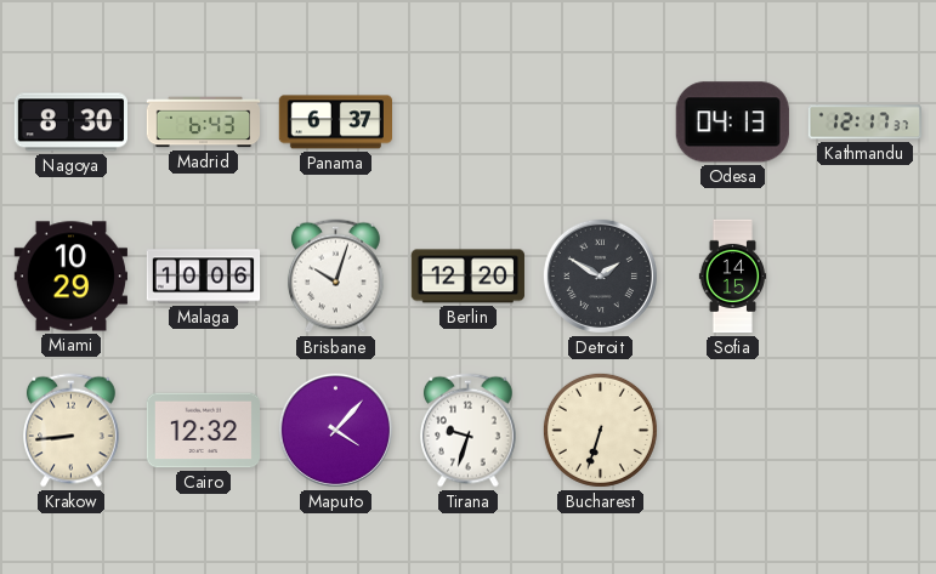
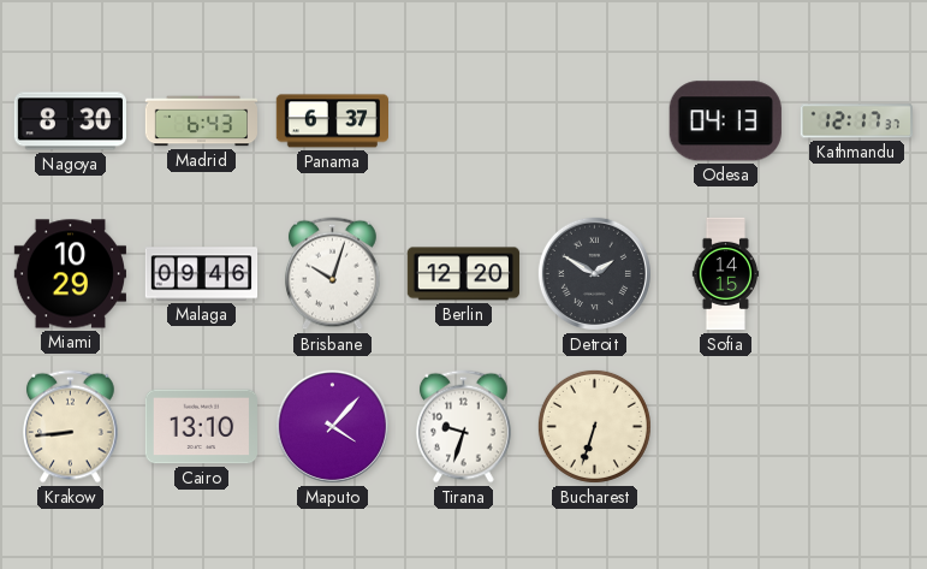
Malaga: 10:06 -> 09:46
Cairo: 12:32 -> 13:10
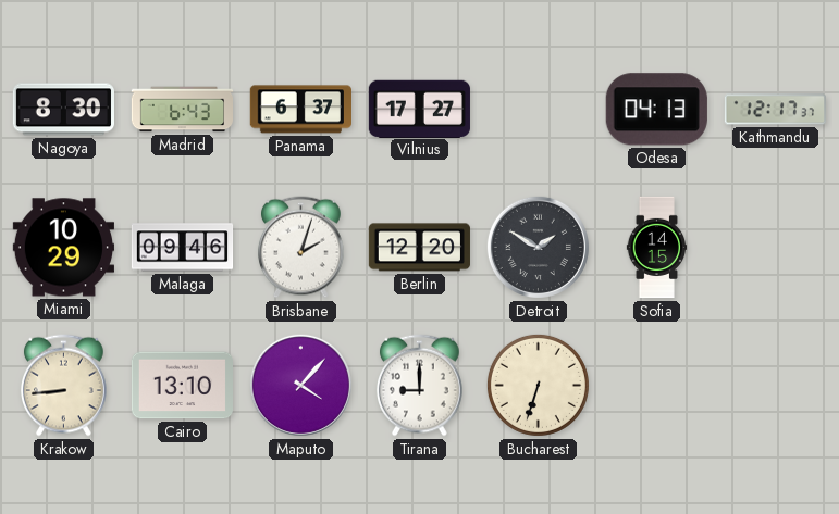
Vilnius: none -> 17:27
Brisbane: 10:03 -> 2:03
Tirana: 9:33 -> 9:00
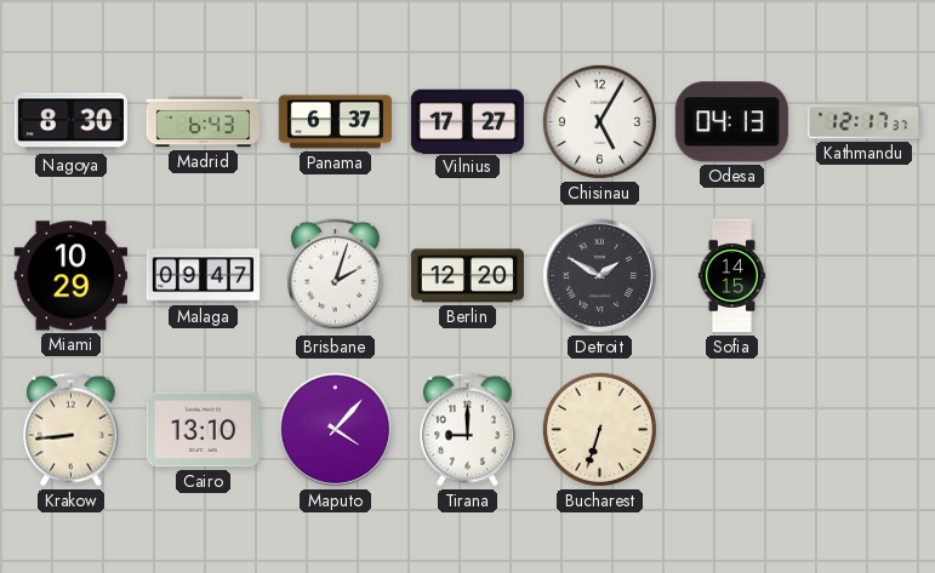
Chisinau: none -> 5:05
Malaga: 09:46 -> 09:47
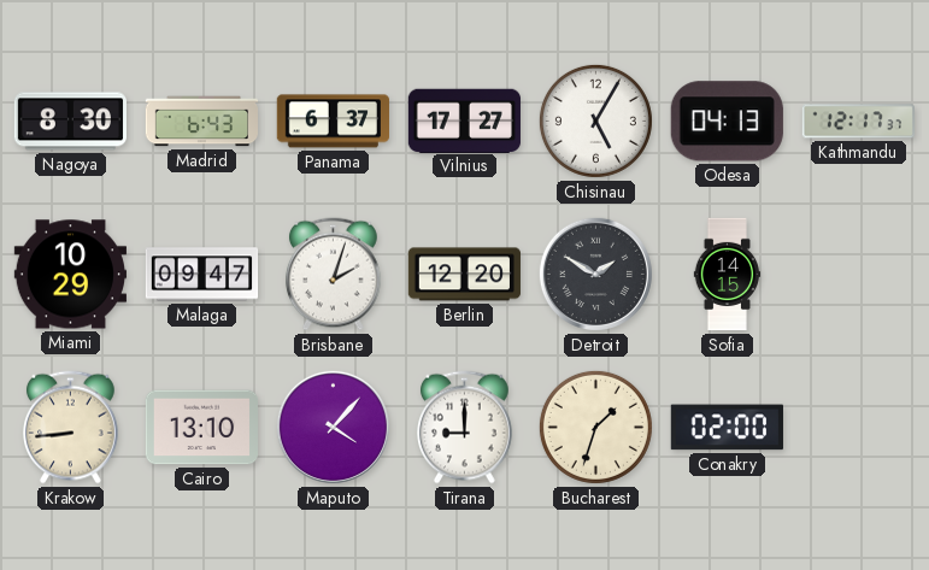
Bucharest: 6:33 -> 1:33
Conakry: none -> 02:00
